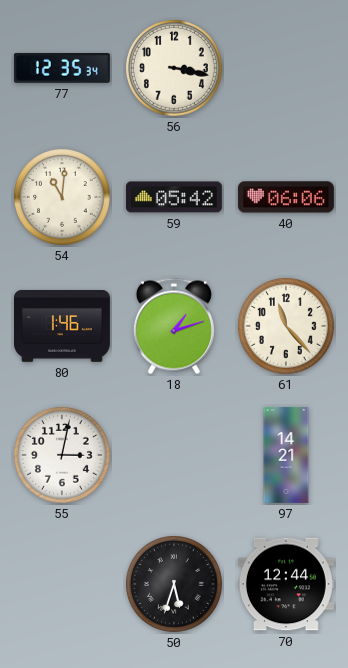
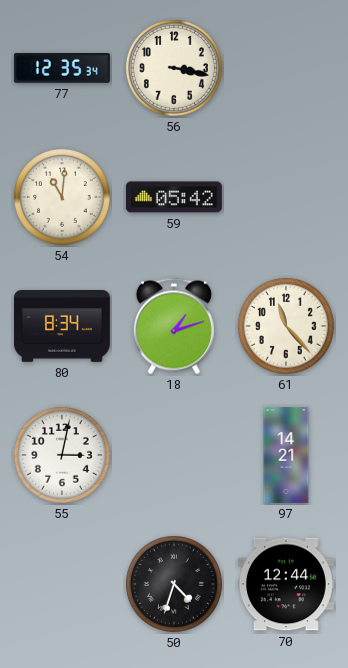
40: 06:06 -> none
80: 1:46 -> 8:34
50: 5:33 -> 4:33
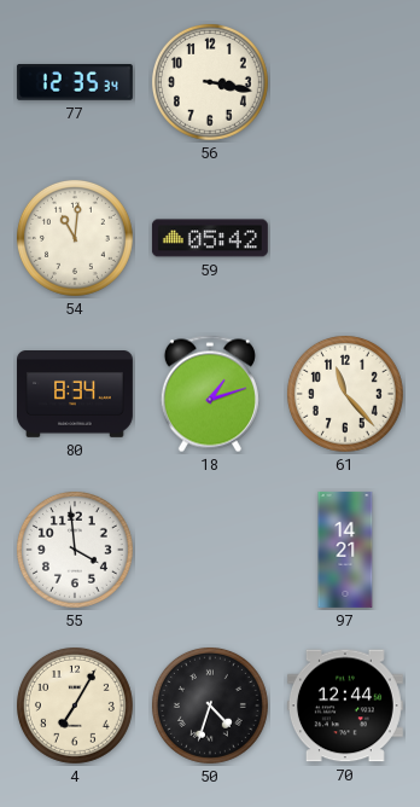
55: 3:02 -> 3:59
4: none -> 7:05
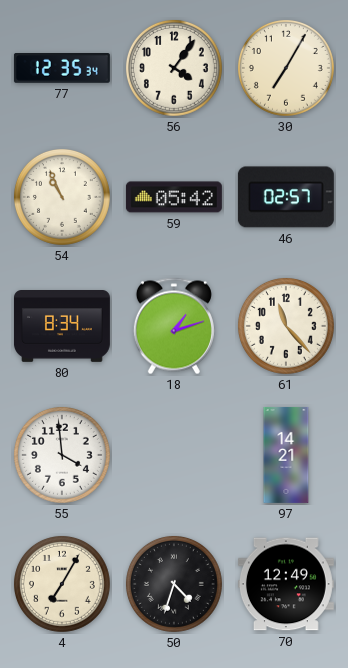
56: 3:17 -> 4:06
30: none -> 7:05
54: 11:01 -> 10:56
46: none -> 02:57
70: 12:44 -> 12:49
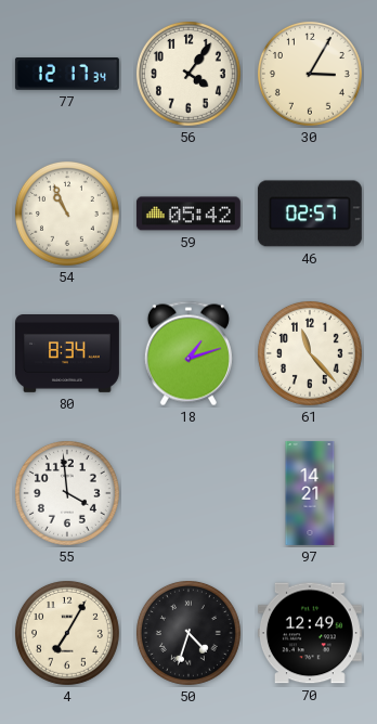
77: 12:35 -> 12:17
30: 7:05 -> 3:05
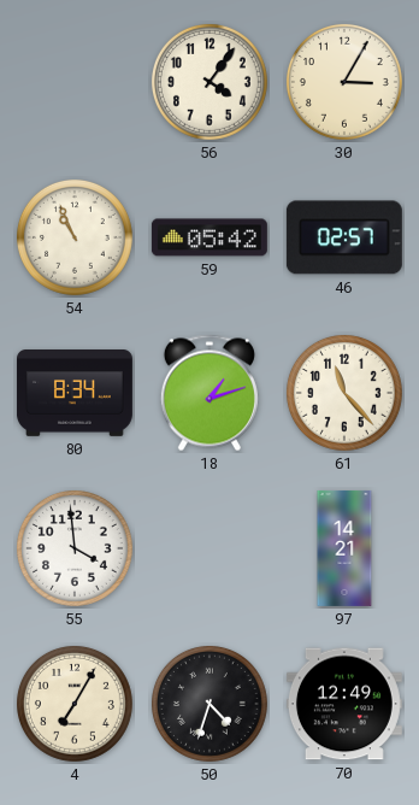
77: 12:17 -> none
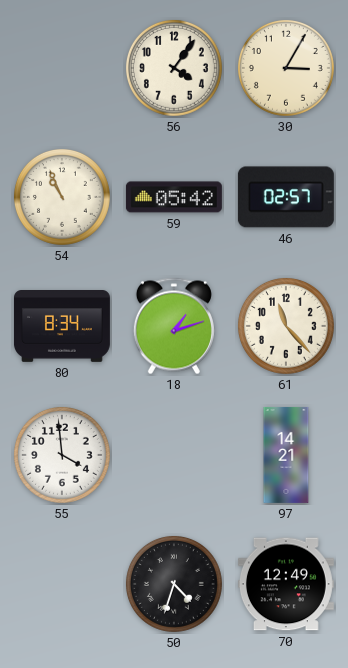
4: 7:05 -> none
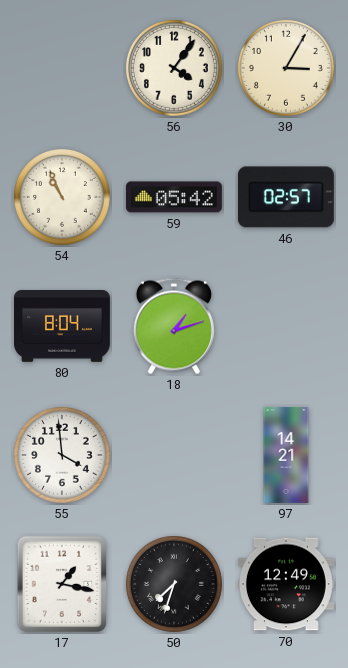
80: 8:34 -> 8:04
61: 11:23 -> none
17: none -> 1:17
50: 4:33 -> 7:33
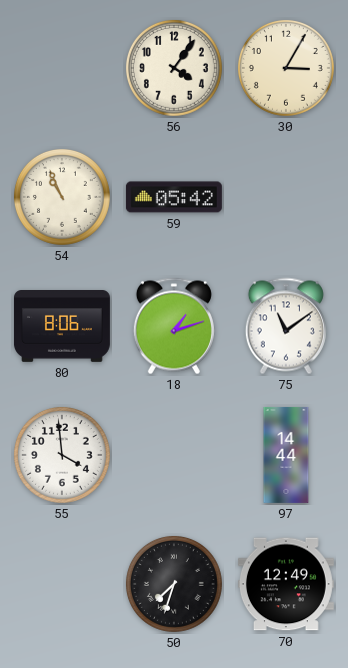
46: 02:57 -> none
80: 8:04 -> 8:06
75: none -> 11:09
97: 14:21 -> 14:44
17: 1:17 -> none
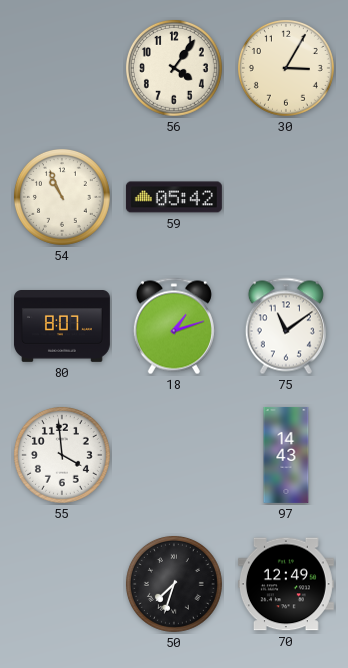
80: 8:06 -> 8:07
97: 14:44 -> 14:43
